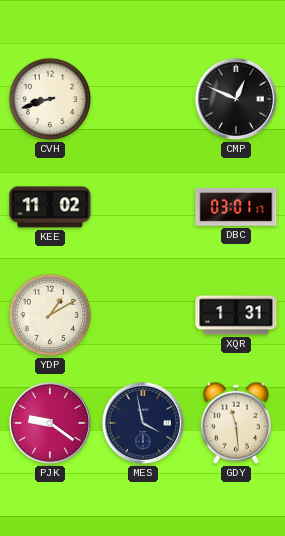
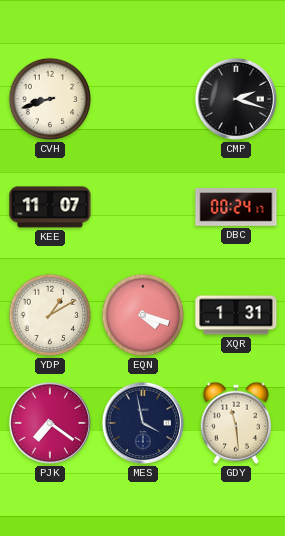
CMP: 12:49 -> 2:18
KEE: 11:02 -> 11:07
DBC: 03:01 -> 00:24
EQN: none -> 4:18
PJK: 9:21 -> 7:21
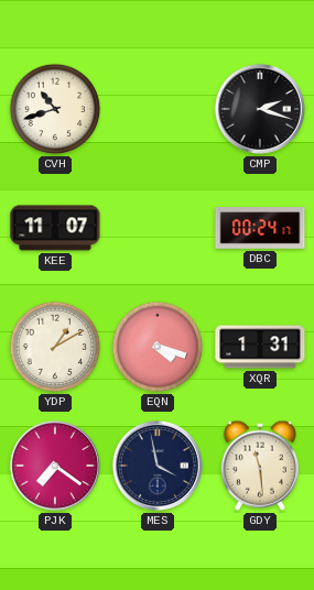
CVH: 8:42 -> 10:42
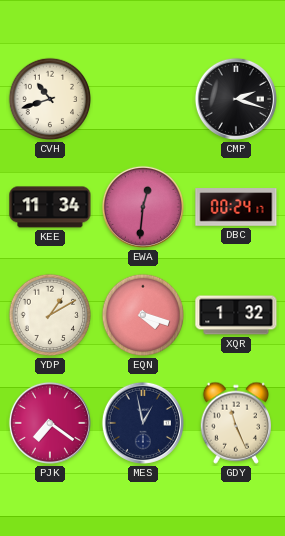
KEE: 11:07 -> 11:34
EWA: none -> 12:31
XQR: 1:31 -> 1:32
MES: 3:58 -> 12:58
GDY: 11:29 -> 11:26
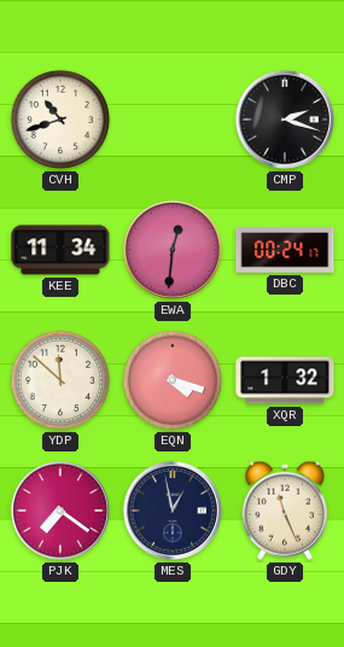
YDP: 1:10 -> 11:52
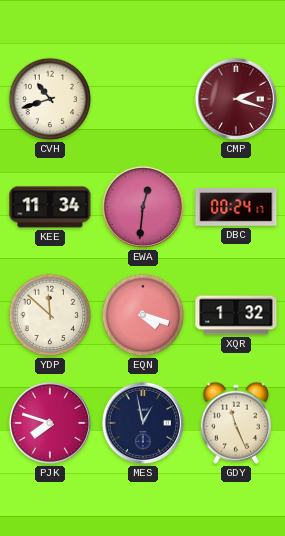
CMP dial: black -> burgundy
PJK: 7:21 -> 7:48
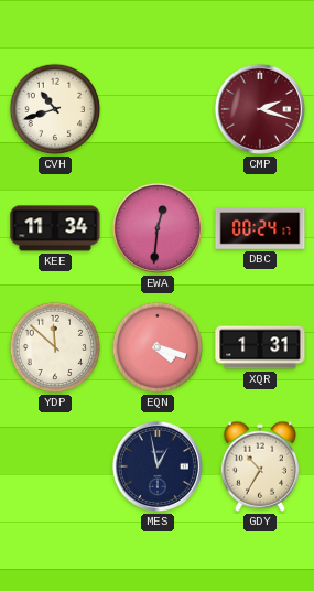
XQR: 1:32 -> 1:31
PJK: 7:48 -> none
GDY: 11:26 -> 10:35
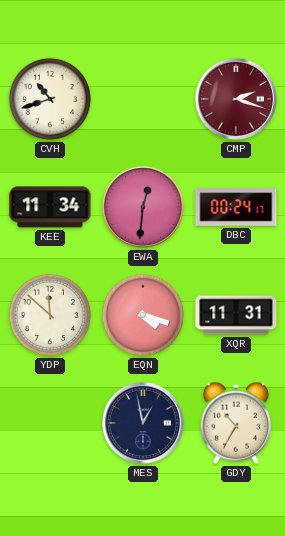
XQR: 1:31 -> 11:31
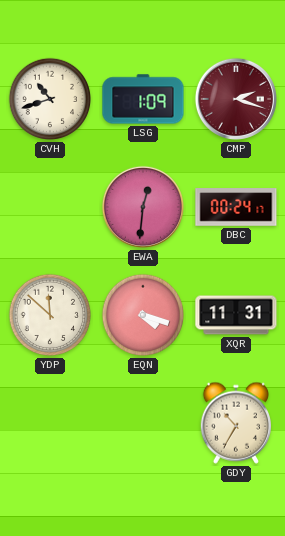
LSG: none -> 1:09
KEE: 11:34 -> none
MES: 12:58 -> none
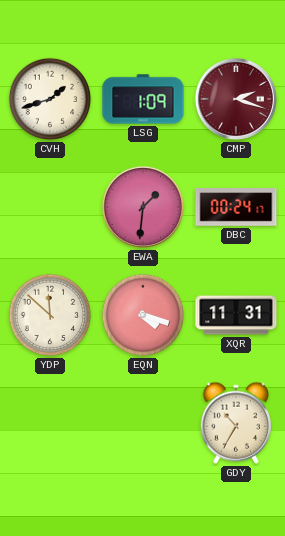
CVH: 10:42 -> 1:42
EWA: 12:31 -> 1:31
